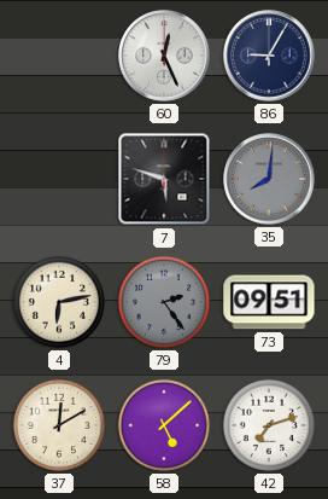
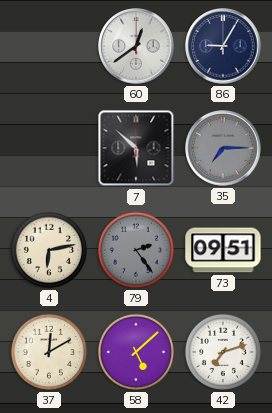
60: 12:26 -> 12:39
7: 5:48 -> 5:52
35: 8:01 -> 7:15
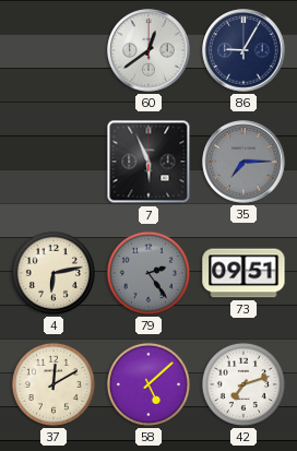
7: 5:52 -> 5:56
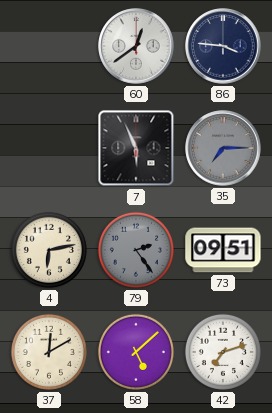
86: 9:05 -> 3:46
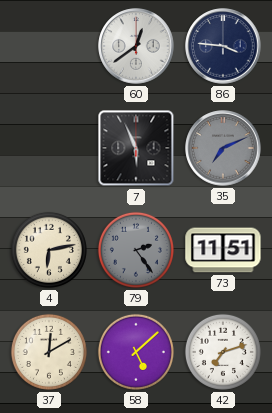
35: 7:15 -> 7:11
73: 09:51 -> 11:51
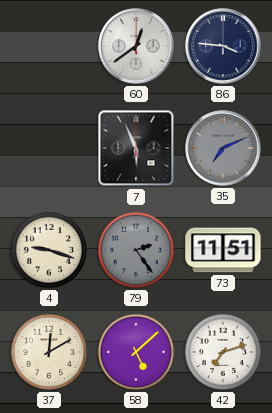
4: 6:13 -> 9:18
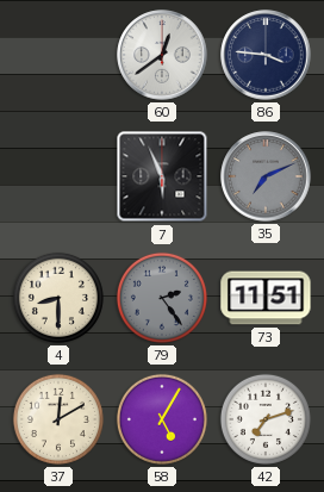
4: 9:18 -> 8:30
58: 5:08 -> 5:05
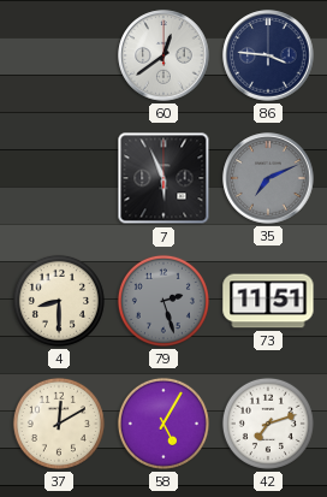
79: 2:24 -> 2:27
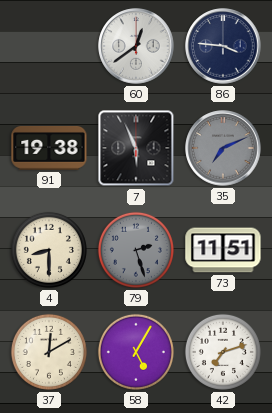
91: none -> 19:38
